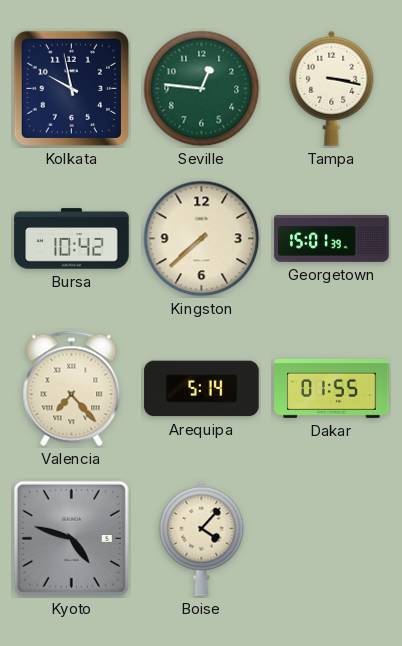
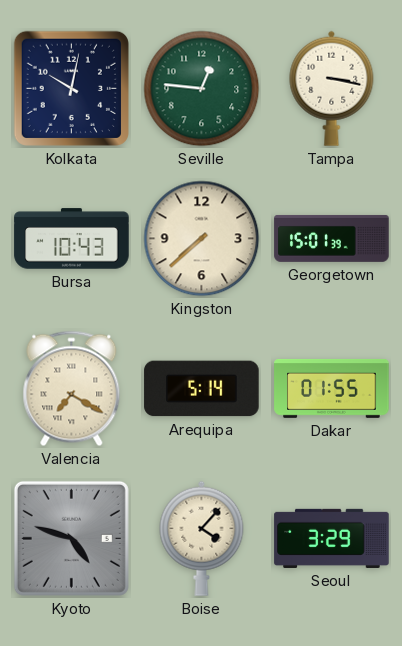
Kolkata: 9:58 -> 10:02
Bursa: 10:42 -> 10:43
Valencia: 7:23 -> 7:20
Seoul: none -> 3:29
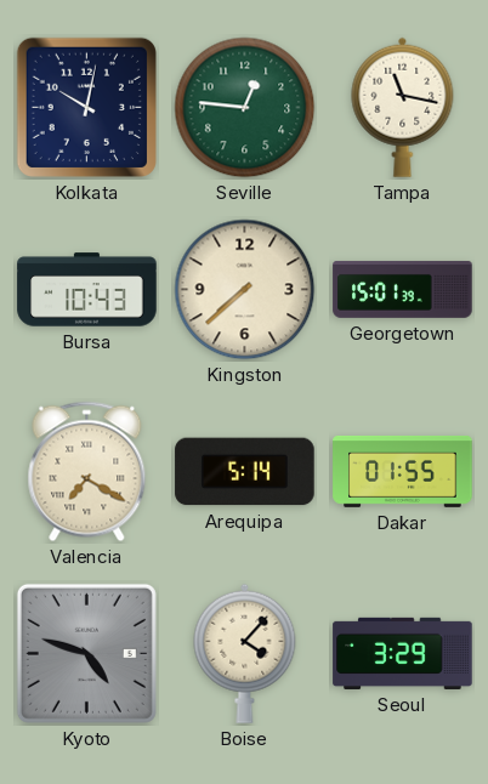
Tampa: 3:17 -> 11:17
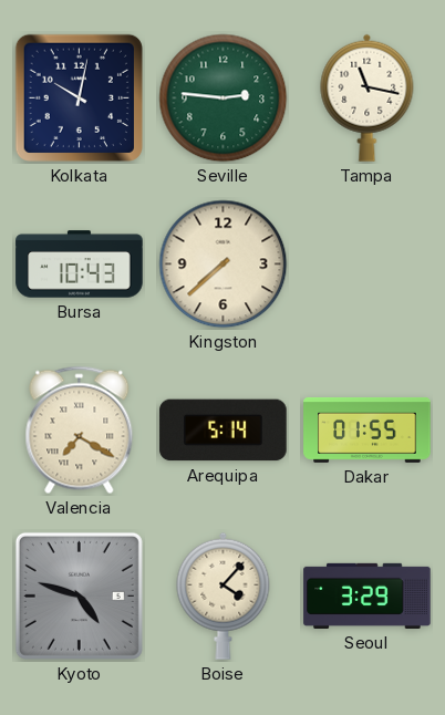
Seville: 12:46 -> 2:46
Georgetown: 15:01 -> none
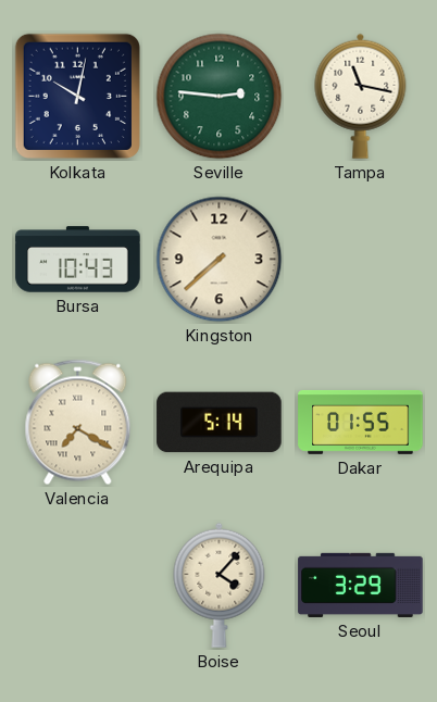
Kyoto: 4:48 -> none
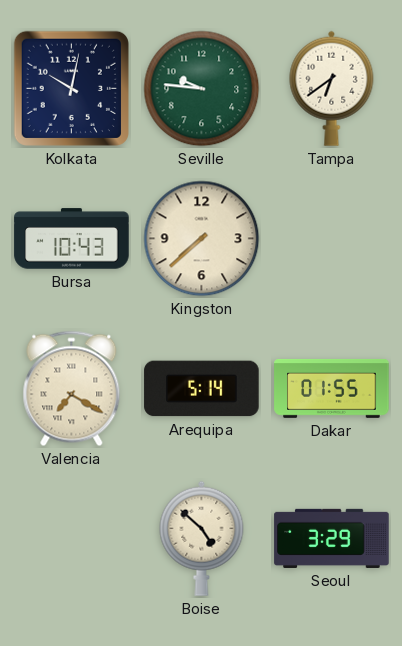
Seville: 2:46 -> 9:46
Tampa: 11:17 -> 6:39
Boise: 4:07 -> 4:52
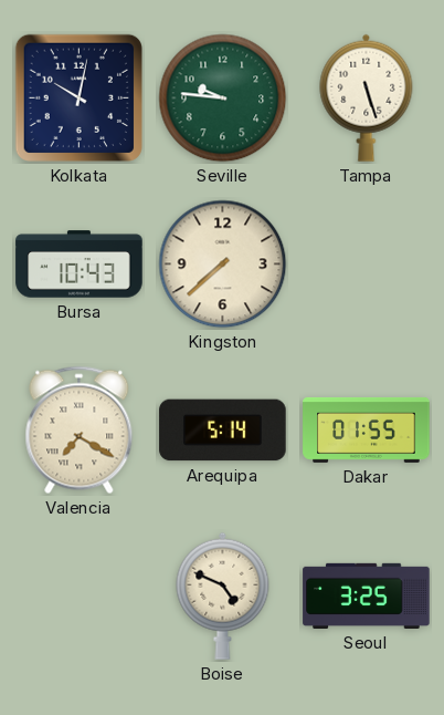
Tampa: 6:39 -> 5:27
Boise: 4:52 -> 4:49
Seoul: 3:29 -> 3:25
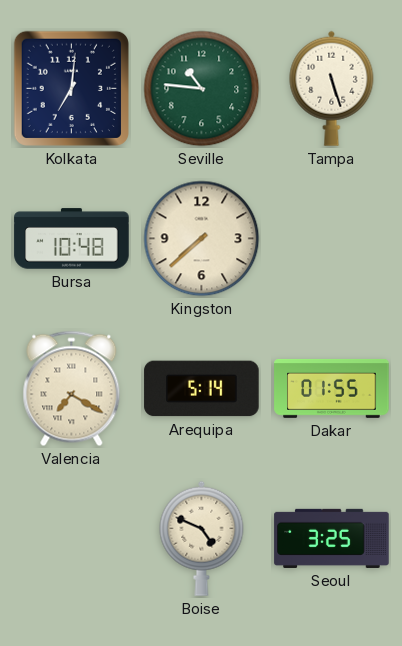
Kolkata: 10:02 -> 7:01
Seville: 9:46 -> 10:46
Bursa: 10:43 -> 10:48
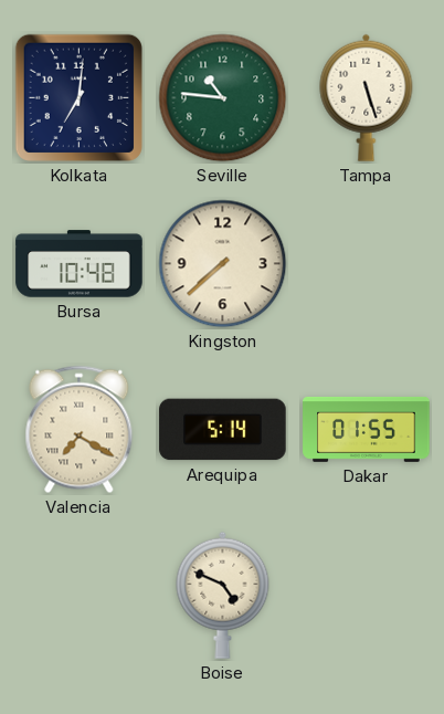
Seoul: 3:25 -> none
